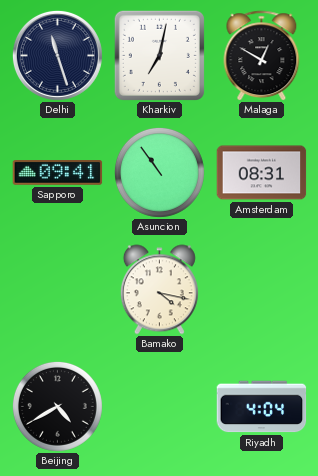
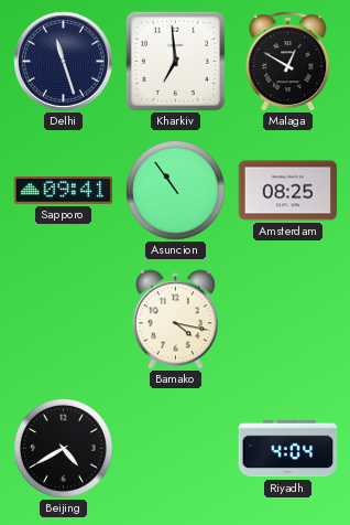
Kharkiv: 7:02 -> 6:59
Amsterdam: 08:31 -> 08:25
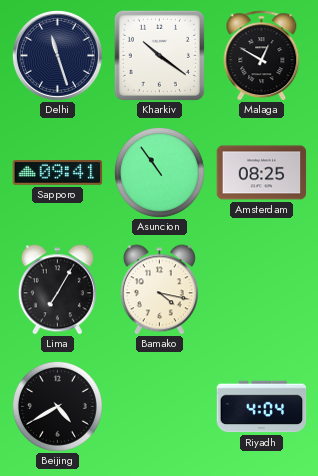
Kharkiv: 6:59 -> 10:21
Lima: none -> 7:05
